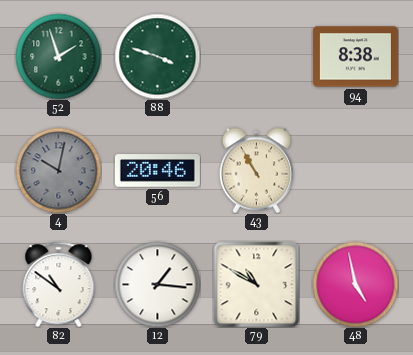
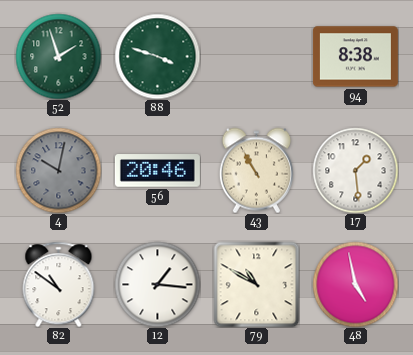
17: none -> 1:29
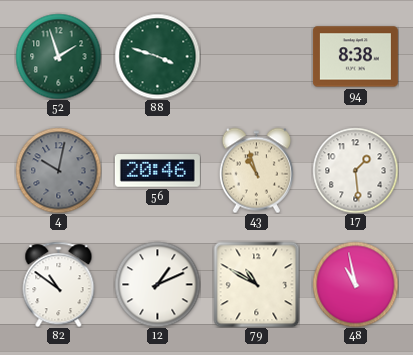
43: 10:55 -> 10:57
12: 1:16 -> 1:11
48: 4:58 -> 10:58
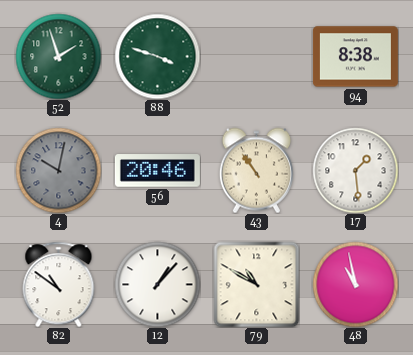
43: 10:57 -> 10:54
12: 1:11 -> 1:07
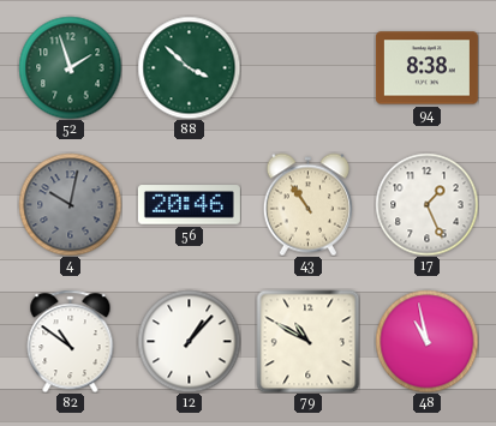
88: 3:48 -> 3:52
17: 1:29 -> 1:26
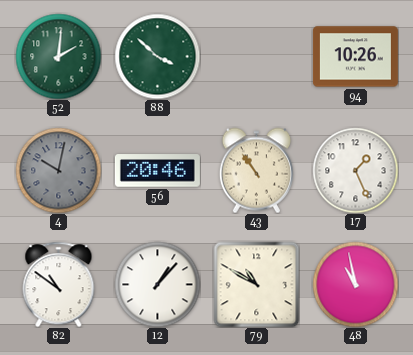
52: 1:57 -> 2:01
94: 8:38 -> 10:26
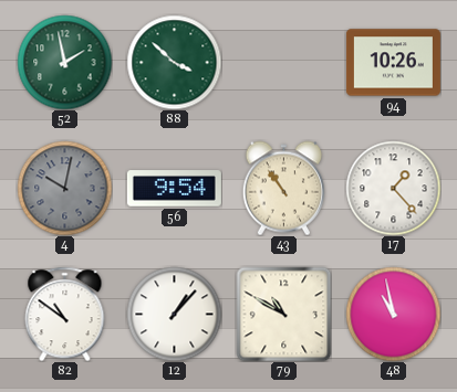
52: 2:01 -> 1:58
56: 20:46 -> 9:54
17: 1:26 -> 1:23
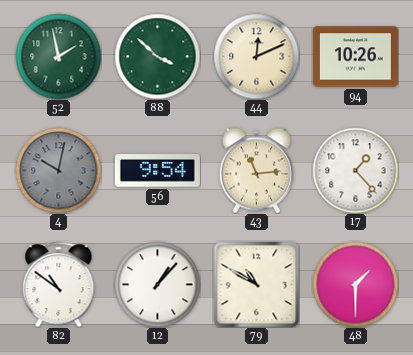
44: none -> 12:11
43: 10:54 -> 11:14
48: 10:58 -> 1:30
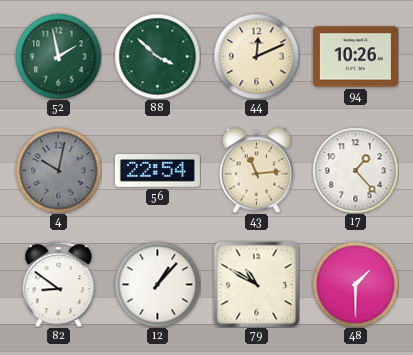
56: 9:54 -> 22:54
82: 10:51 -> 8:51
